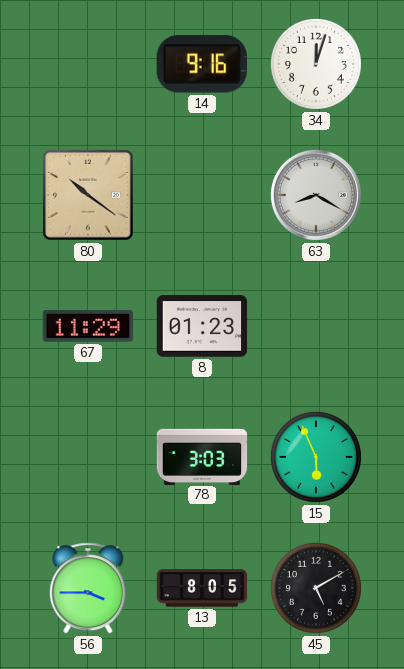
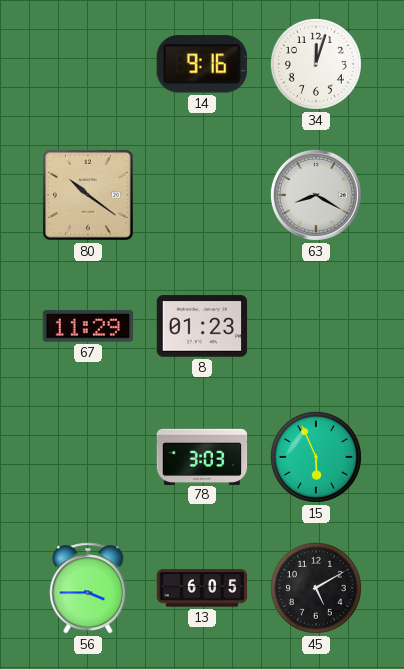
13: 8:05 -> 6:05
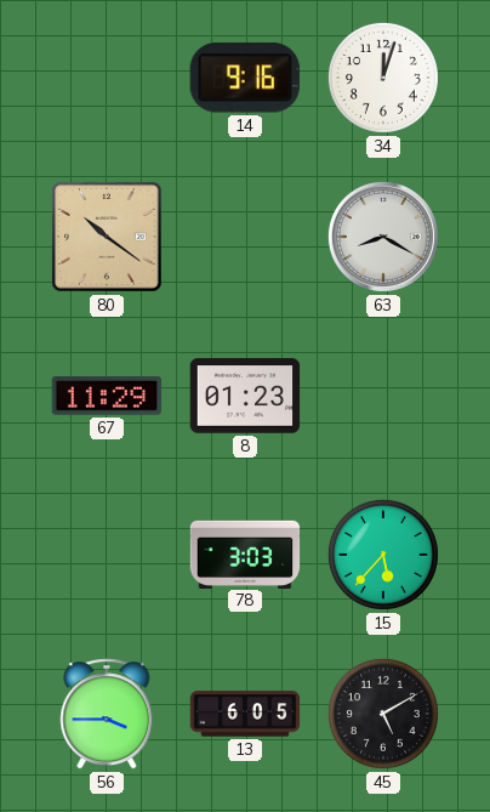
15: 5:56 -> 5:37
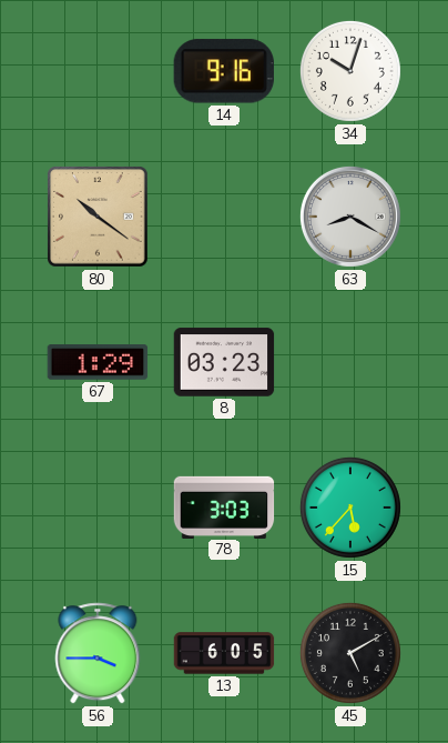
34: 12:03 -> 10:03
67: 11:29 -> 1:29
8: 01:23 -> 03:23
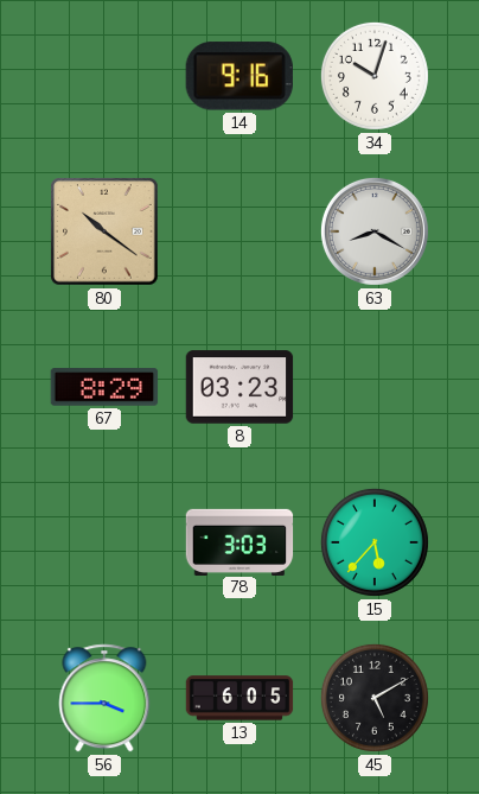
67: 1:29 -> 8:29
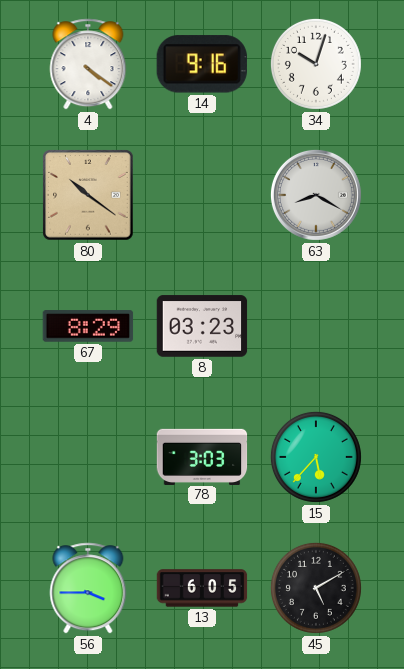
4: none -> 4:21
